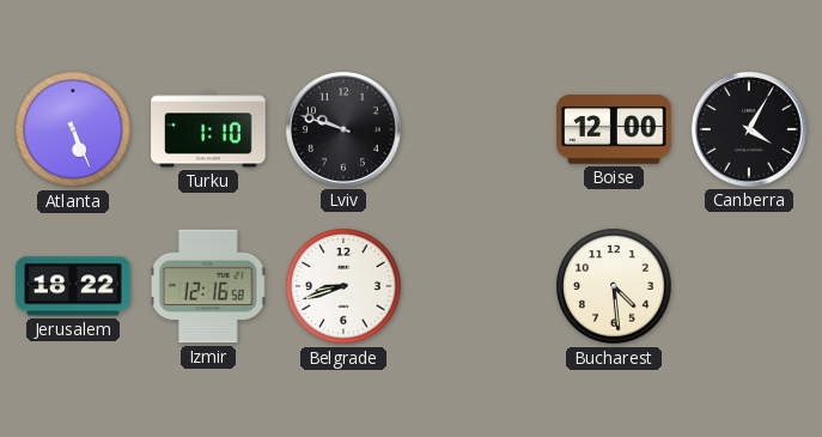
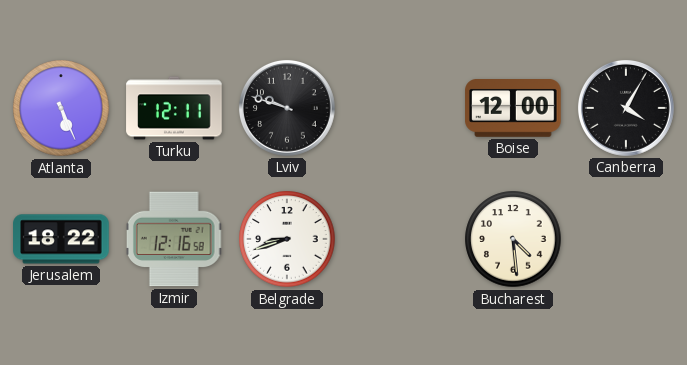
Turku: 1:10 -> 12:11
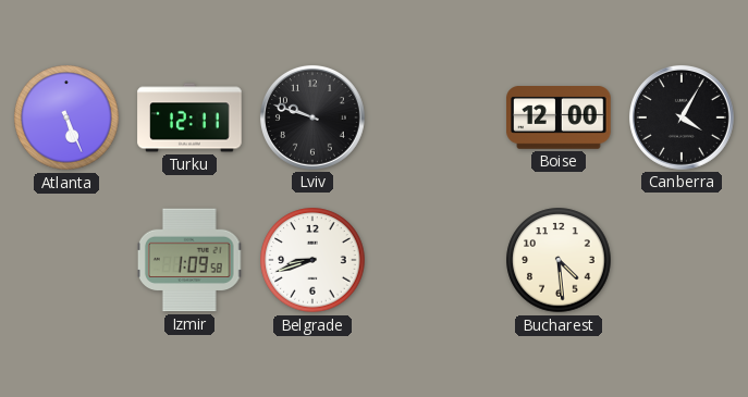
Jerusalem: 18:22 -> none
Izmir: 12:16 -> 1:09
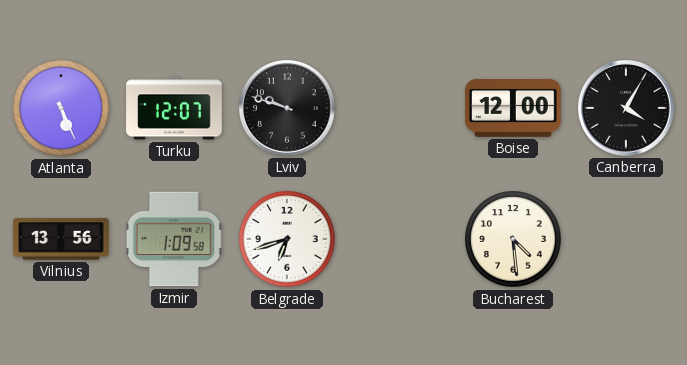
Turku: 12:11 -> 12:07
Vilnius: none -> 13:56
Belgrade: 8:42 -> 6:42
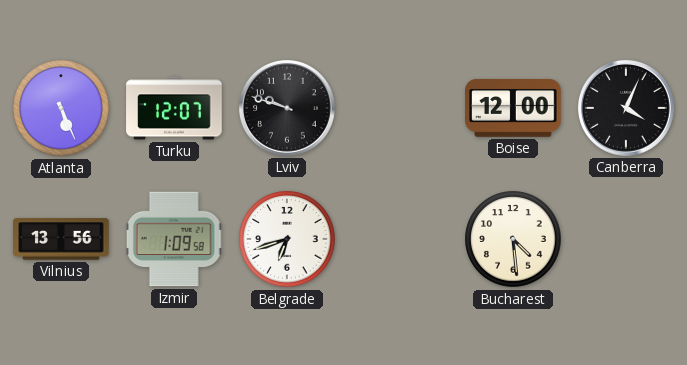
Canberra: 4:05 -> 4:04
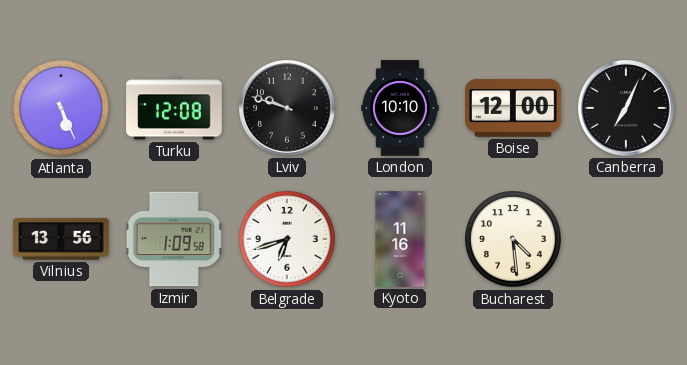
Turku: 12:07 -> 12:08
London: none -> 10:10
Canberra: 4:04 -> 7:04
Kyoto: none -> 11:16
